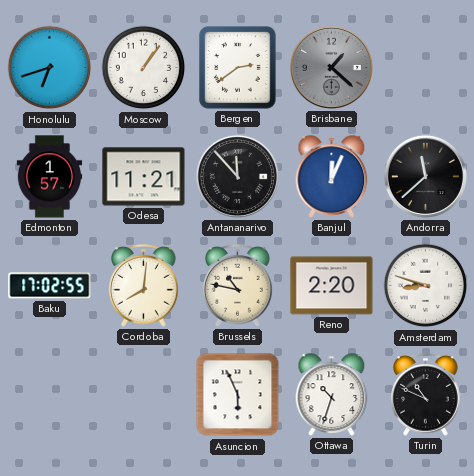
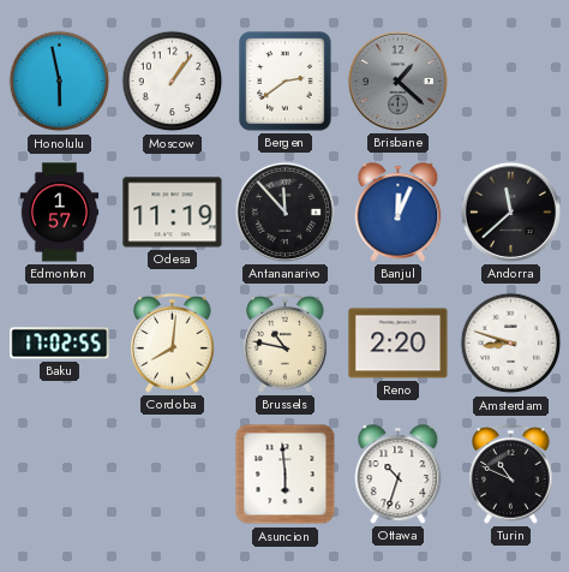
Honolulu: 6:42 -> 5:58
Odesa: 11:21 -> 11:19
Asuncion: 5:56 -> 5:59
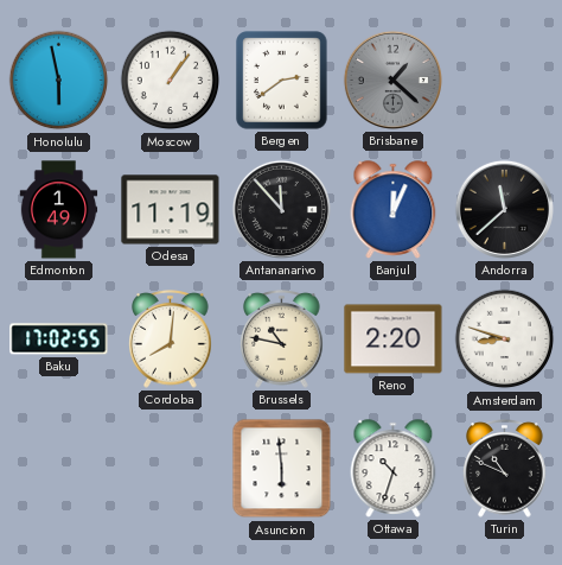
Edmonton: 1:57 -> 1:49
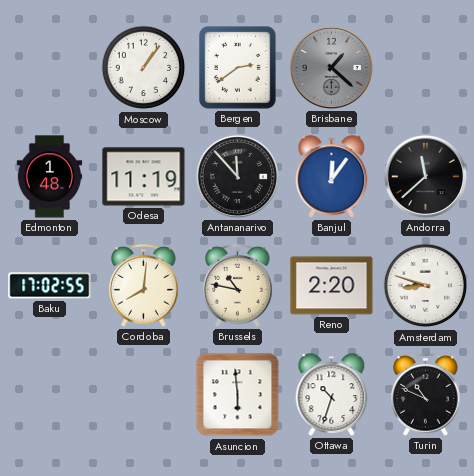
Honolulu: 5:58 -> none
Edmonton: 1:49 -> 1:48
Banjul: 12:04 -> 12:06
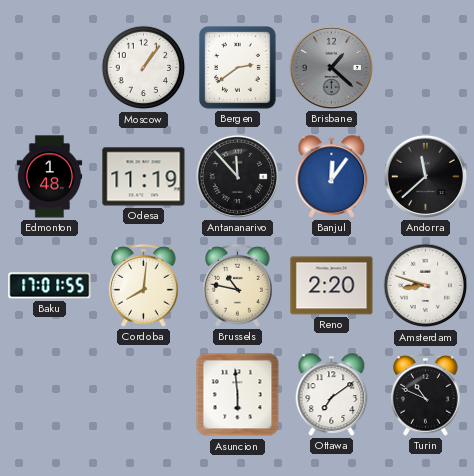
Baku: 17:02 -> 17:01
Ottawa: 10:33 -> 7:09
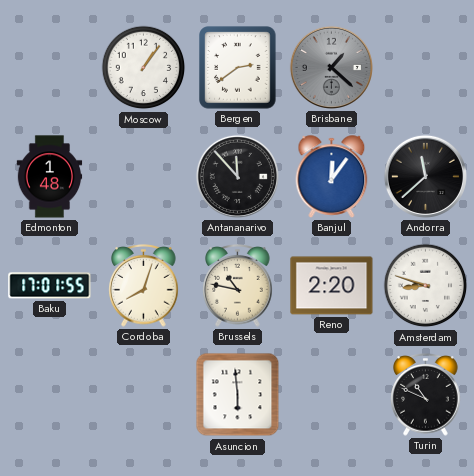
Odesa: 11:19 -> none
Cordoba: 8:01 -> 8:03
Ottawa: 7:09 -> none
